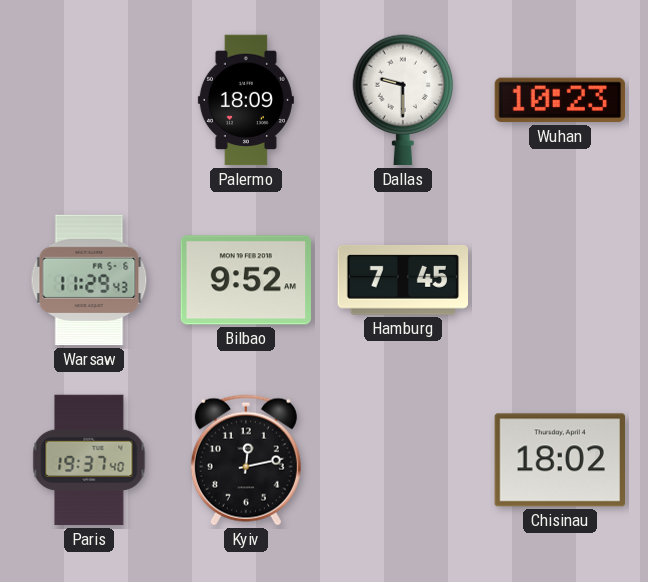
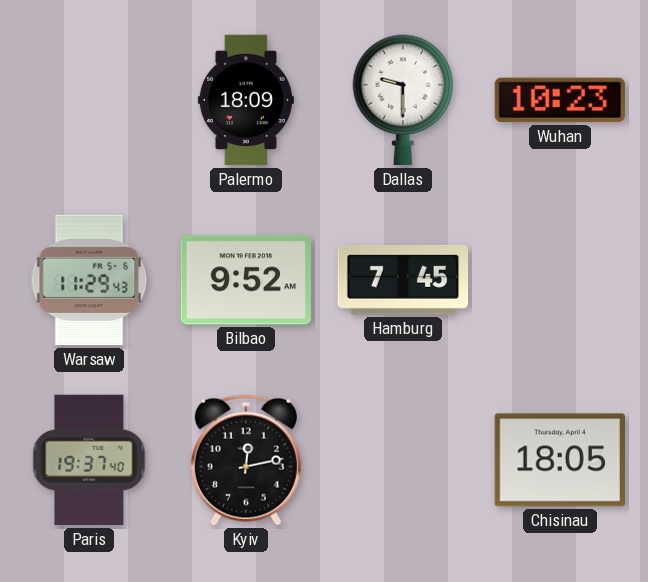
Chisinau: 18:02 -> 18:05
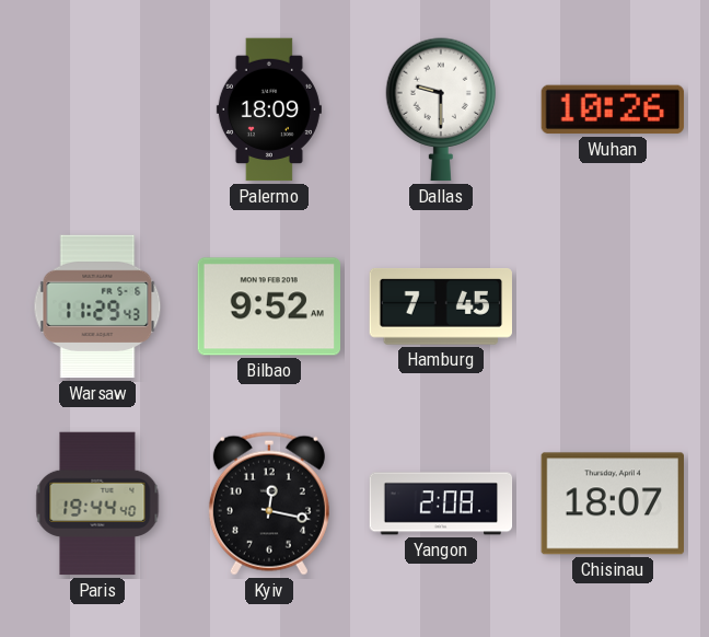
Wuhan: 10:23 -> 10:26
Paris: 19:37 -> 19:44
Kyiv: 12:13 -> 12:17
Yangon: none -> 2:08
Chisinau: 18:05 -> 18:07
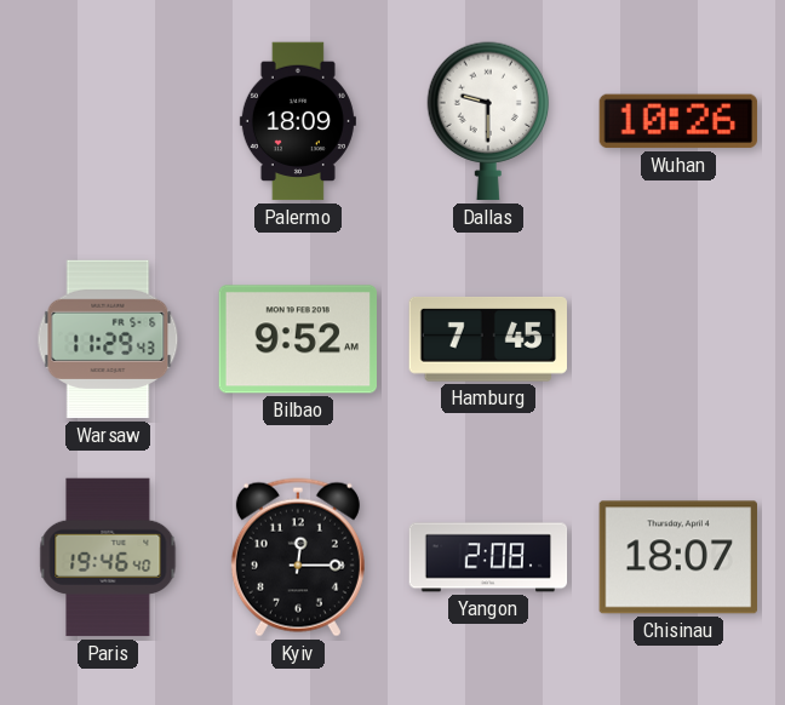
Paris: 19:44 -> 19:46
Kyiv: 12:17 -> 12:15
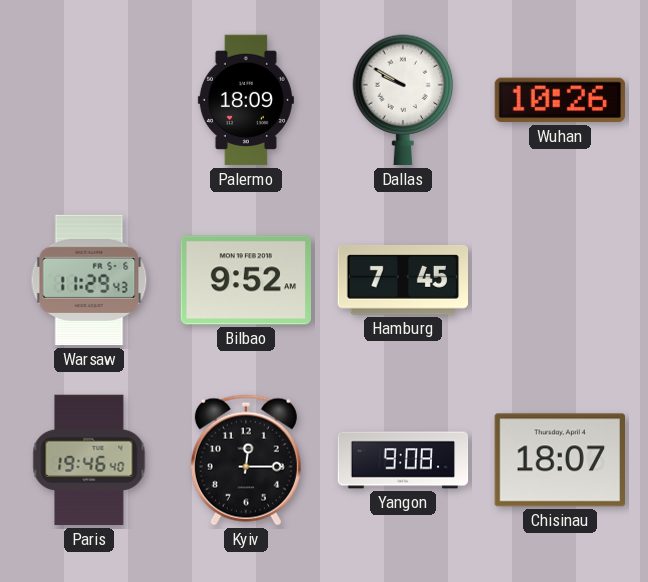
Dallas: 9:30 -> 9:50
Yangon: 2:08 -> 9:08
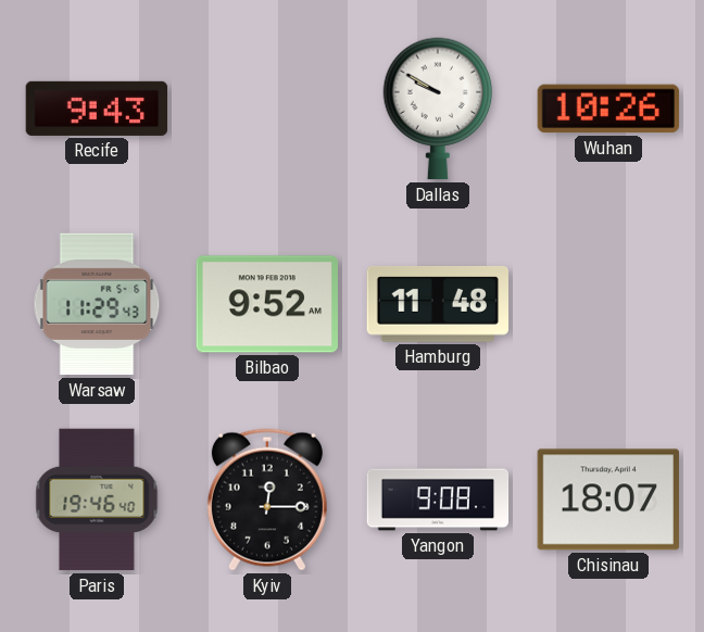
Recife: none -> 9:43
Palermo: 18:09 -> none
Hamburg: 7:45 -> 11:48
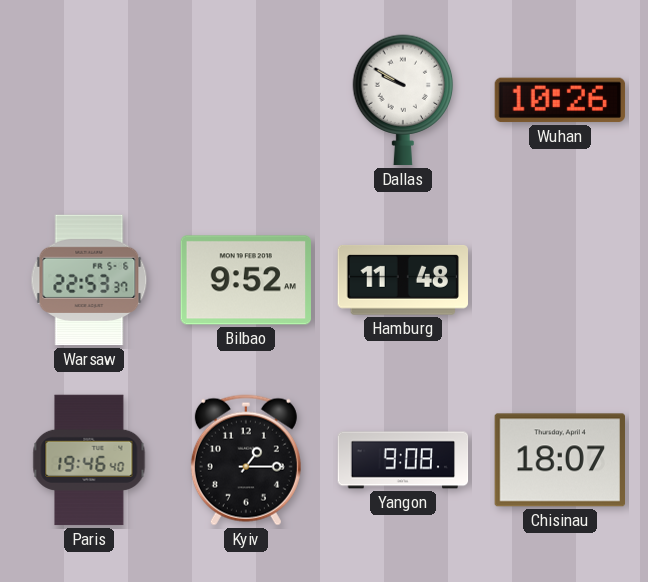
Recife: 9:43 -> none
Warsaw: 11:29 -> 22:53
Kyiv: 12:15 -> 1:15
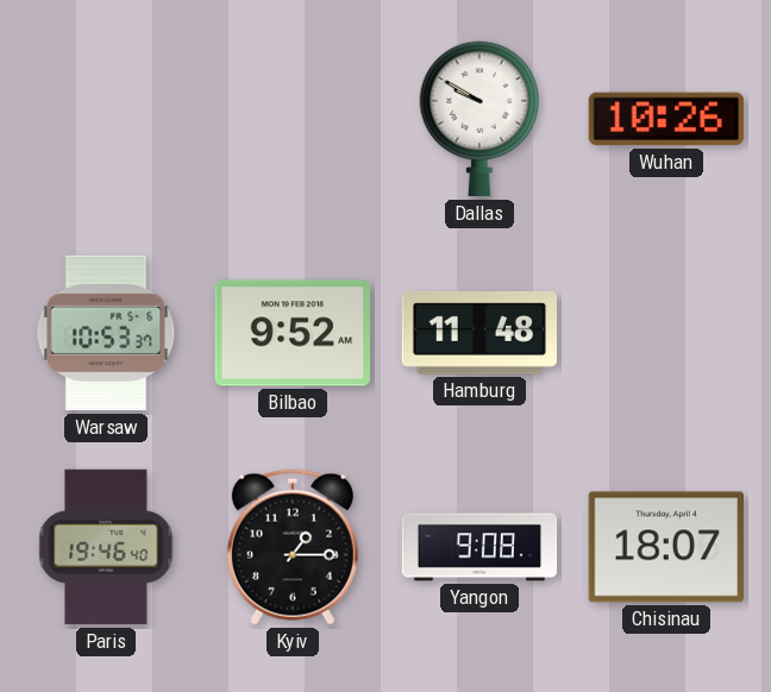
Warsaw: 22:53 -> 10:53
